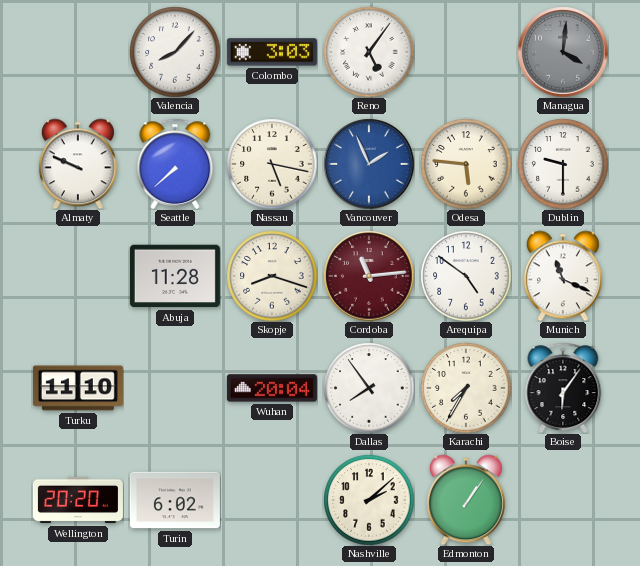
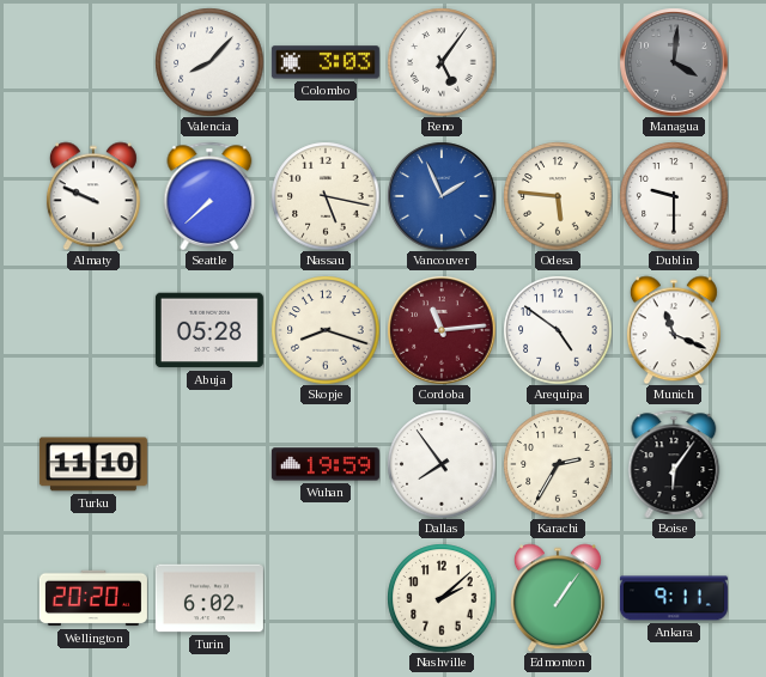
Abuja: 11:28 -> 05:28
Wuhan: 20:04 -> 19:59
Karachi: 7:35 -> 2:35
Ankara: none -> 9:11
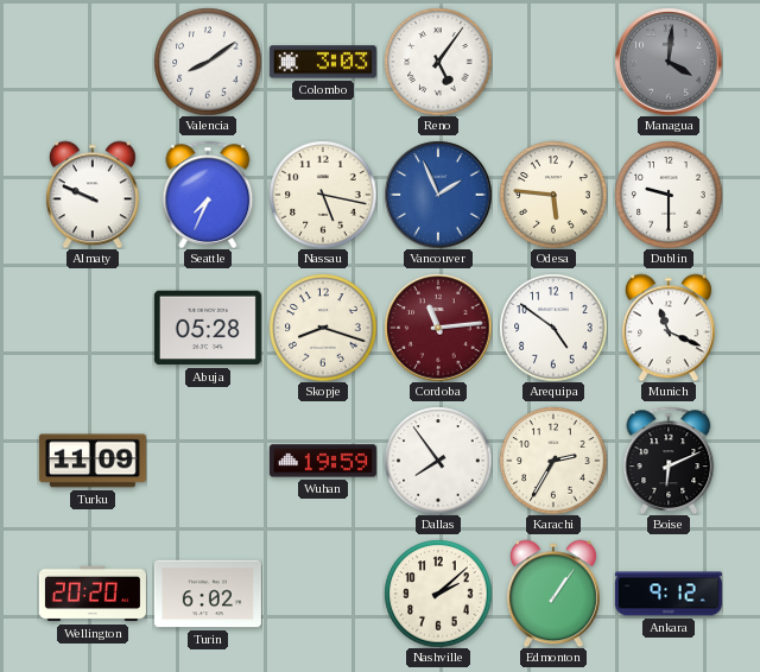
Valencia: 8:07 -> 8:09
Seattle: 7:38 -> 7:34
Turku: 11:10 -> 11:09
Boise: 6:06 -> 6:11
Ankara: 9:11 -> 9:12
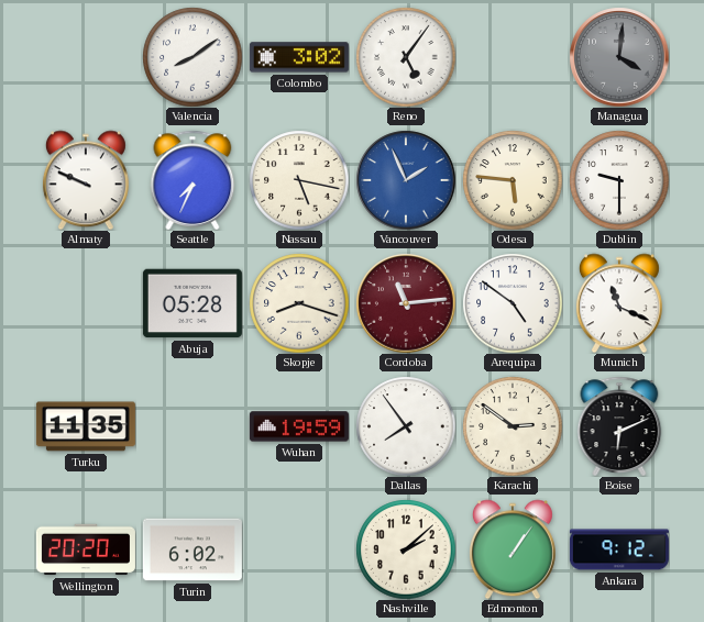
Colombo: 3:03 -> 3:02
Turku: 11:09 -> 11:35
Karachi: 2:35 -> 2:51
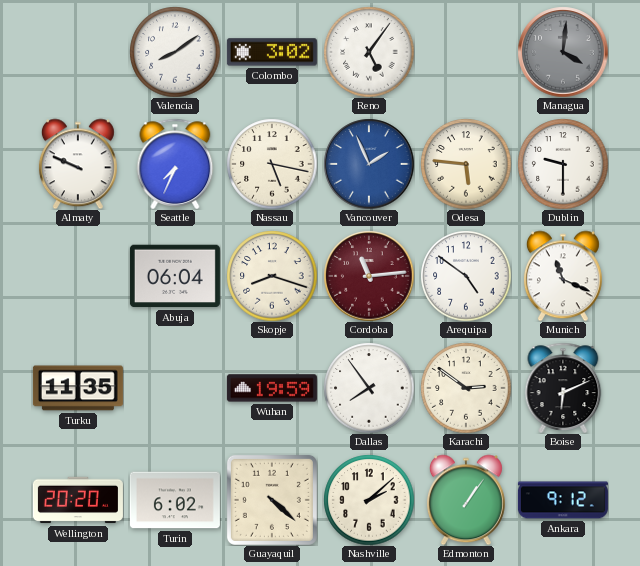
Abuja: 05:28 -> 06:04
Guayaquil: none -> 4:22
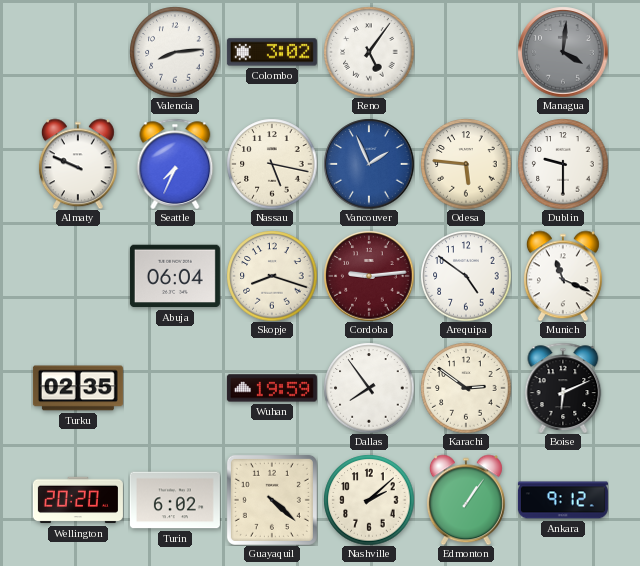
Valencia: 8:09 -> 8:14
Cordoba: 11:14 -> 9:14
Turku: 11:35 -> 02:35
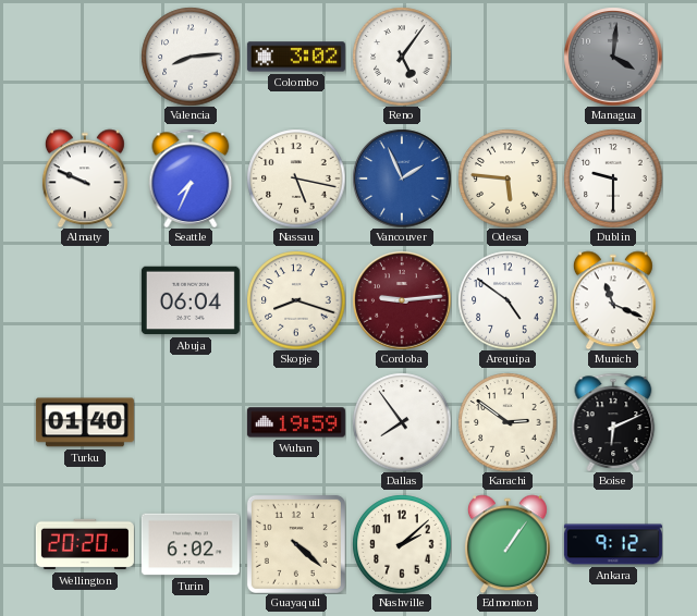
Turku: 02:35 -> 01:40
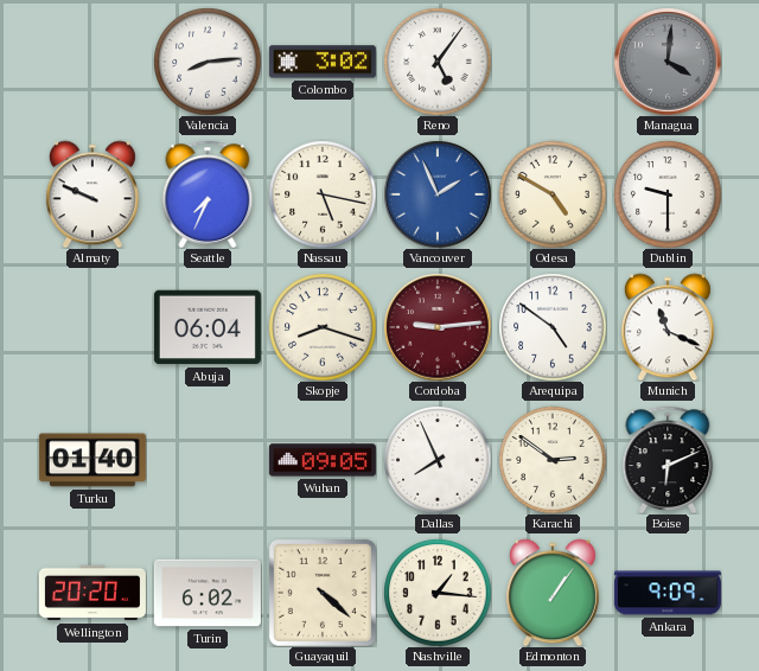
Odesa: 5:46 -> 4:50
Wuhan: 19:59 -> 09:05
Dallas: 7:54 -> 7:56
Nashville: 2:08 -> 1:16
Ankara: 9:12 -> 9:09
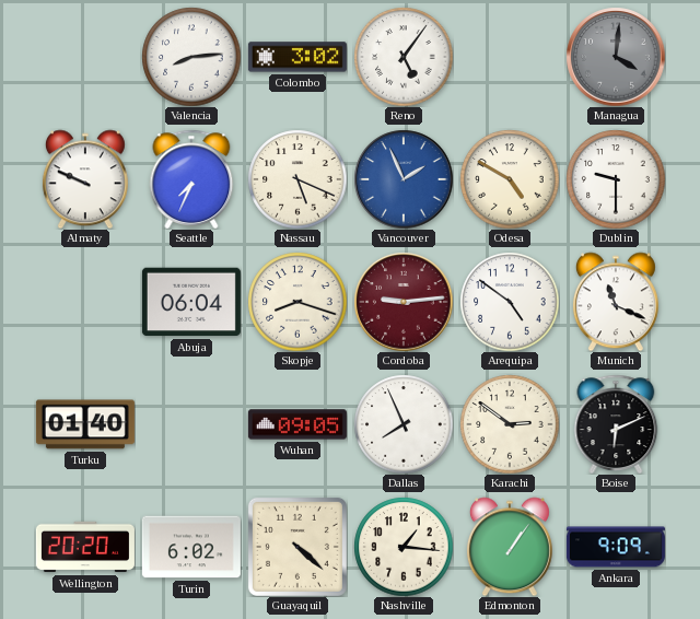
Nassau: 5:17 -> 5:19
